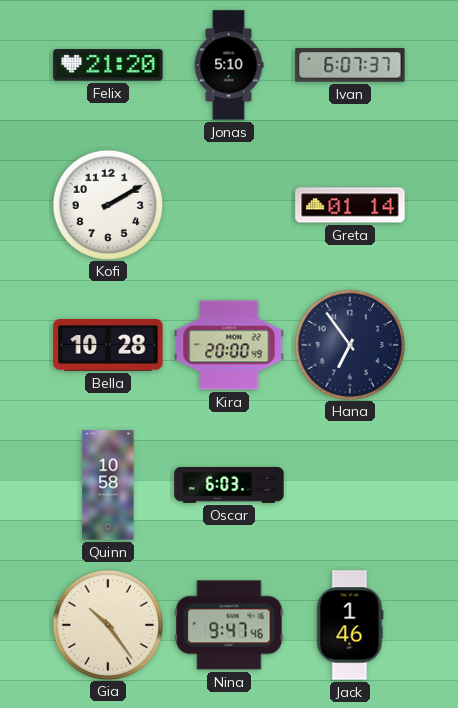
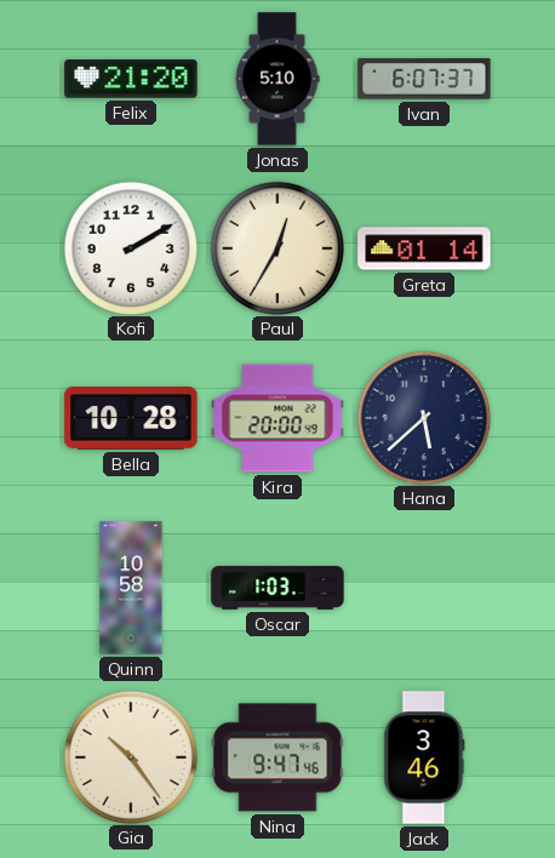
Paul: none -> 12:35
Hana: 6:54 -> 5:38
Oscar: 6:03 -> 1:03
Jack: 1:46 -> 3:46
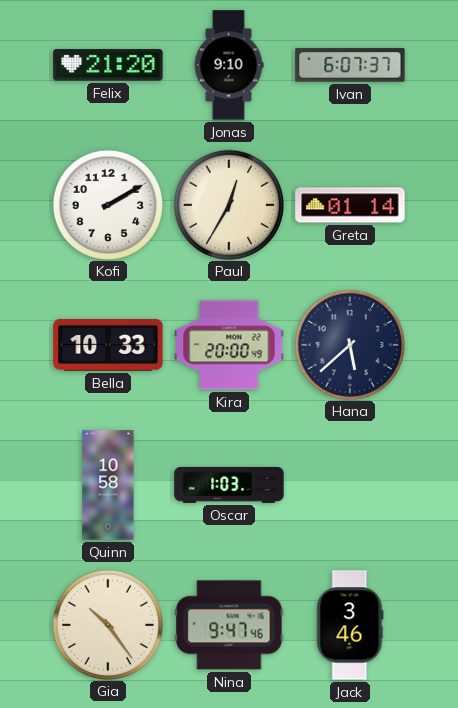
Jonas: 5:10 -> 9:10
Bella: 10:28 -> 10:33
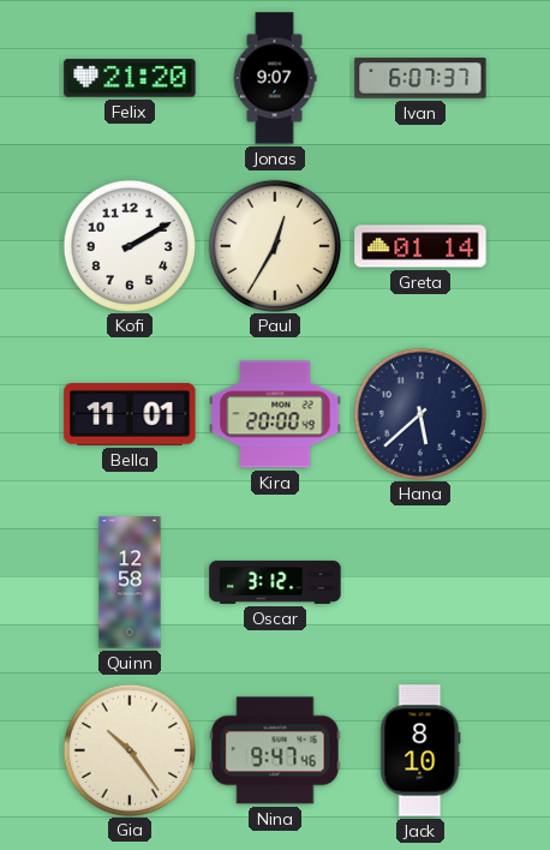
Jonas: 9:10 -> 9:07
Bella: 10:33 -> 11:01
Quinn: 10:58 -> 12:58
Oscar: 1:03 -> 3:12
Jack: 3:46 -> 8:10
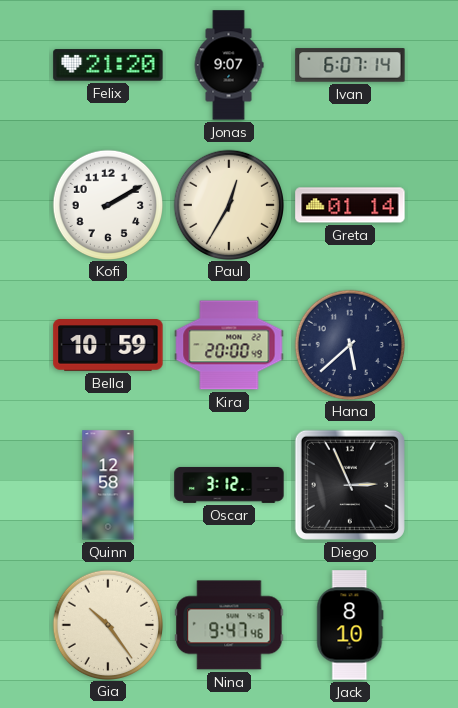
Ivan: 6:07:37 -> 6:07:14
Bella: 11:01 -> 10:59
Diego: none -> 2:56
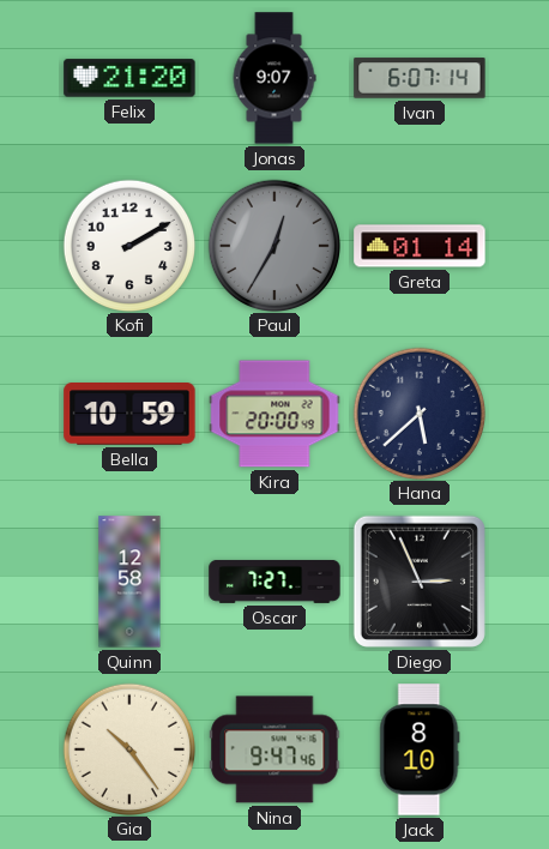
Paul dial: cream -> grey
Oscar: 3:12 -> 7:27
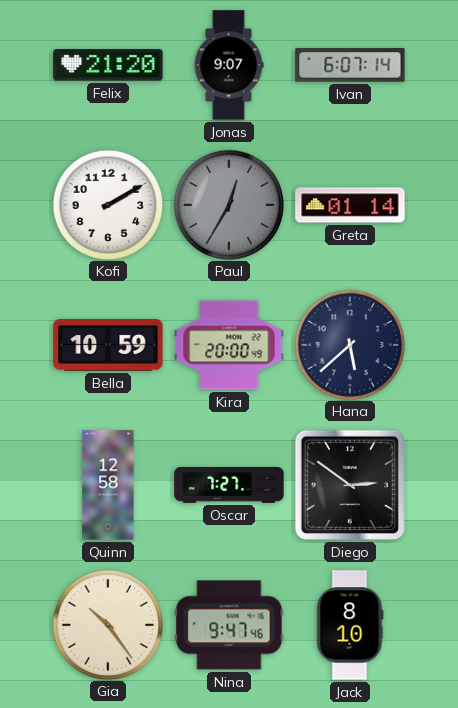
Diego: 2:56 -> 2:51
